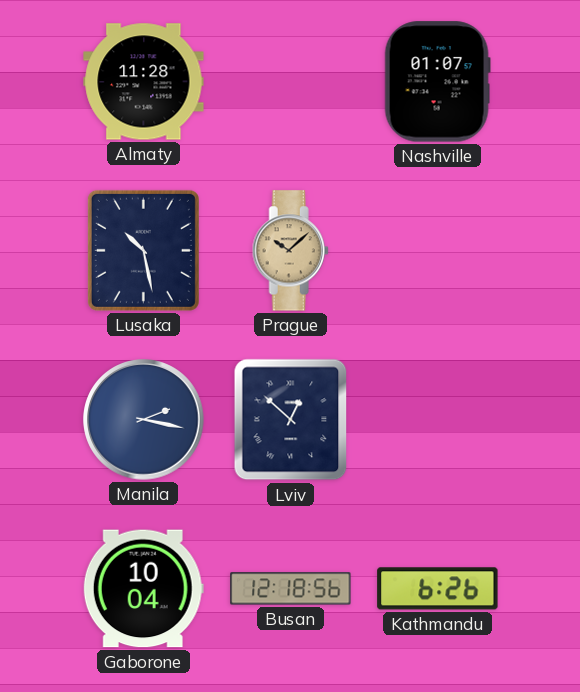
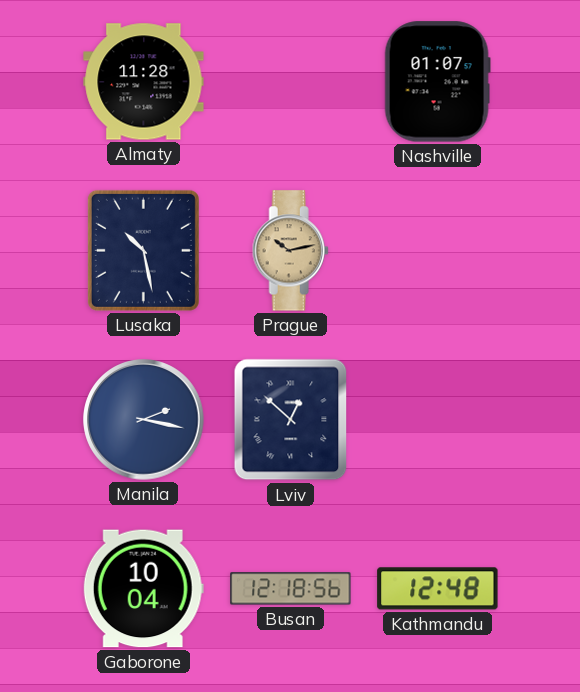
Prague: 10:08 -> 10:13
Kathmandu: 6:26 -> 12:48
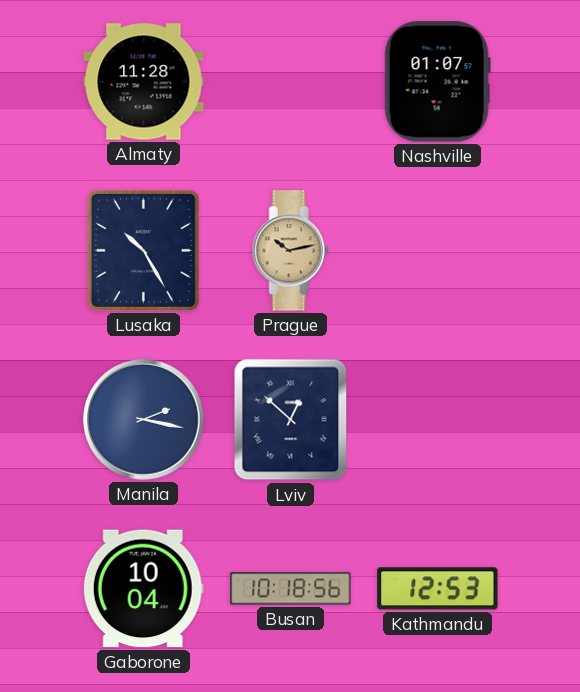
Lusaka: 10:28 -> 10:25
Busan: 12:18 -> 10:18
Kathmandu: 12:48 -> 12:53
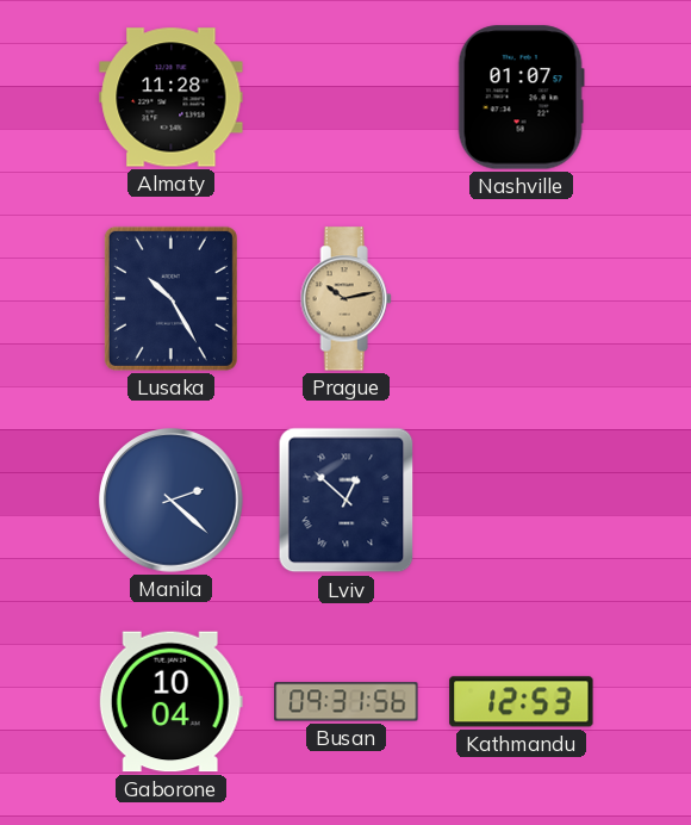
Manila: 2:17 -> 2:22
Busan: 10:18 -> 09:31
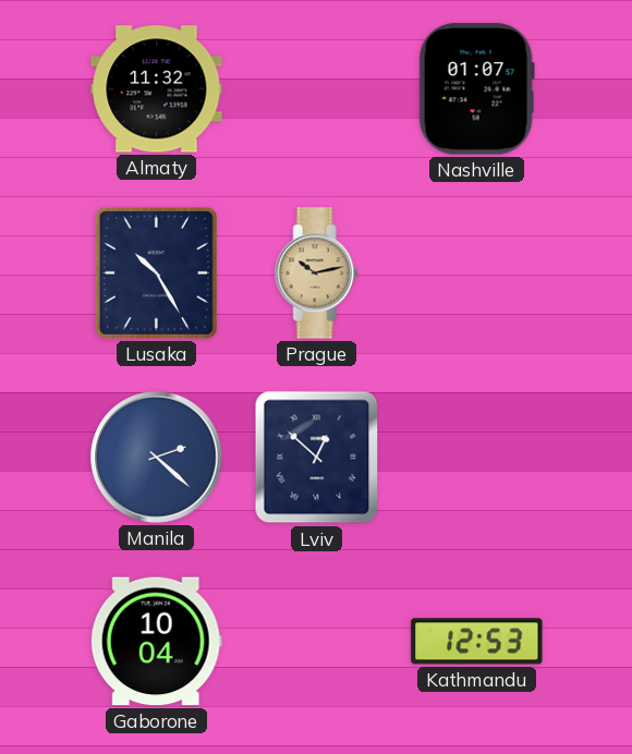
Almaty: 11:28 -> 11:32
Busan: 09:31 -> none
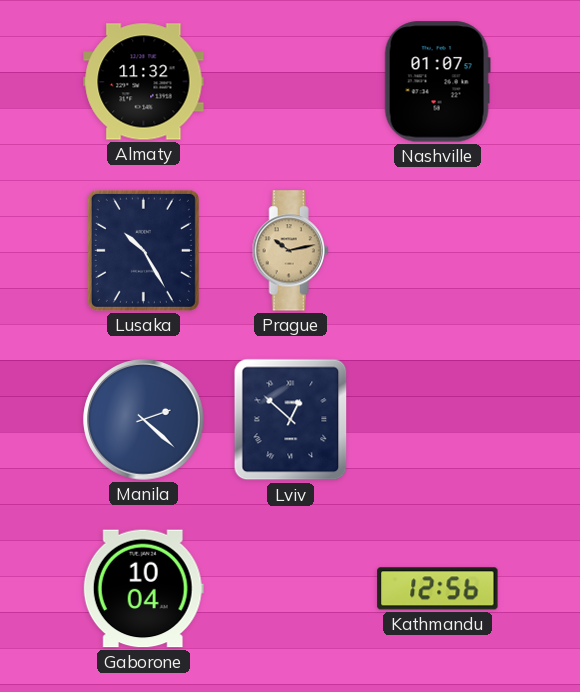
Kathmandu: 12:53 -> 12:56
